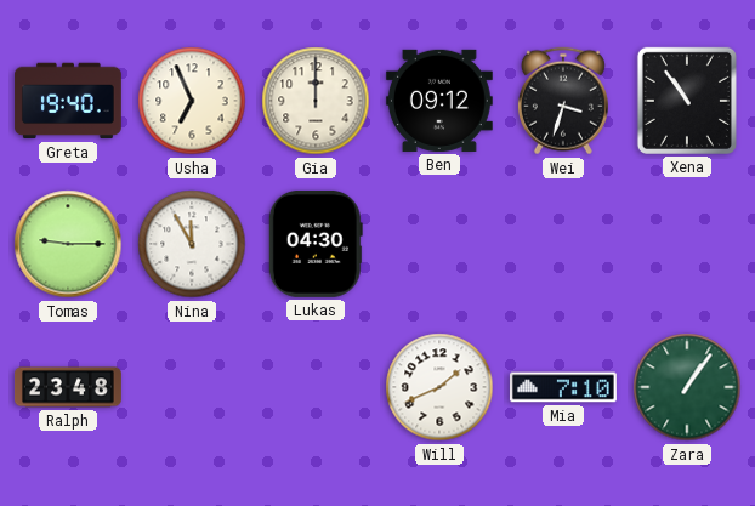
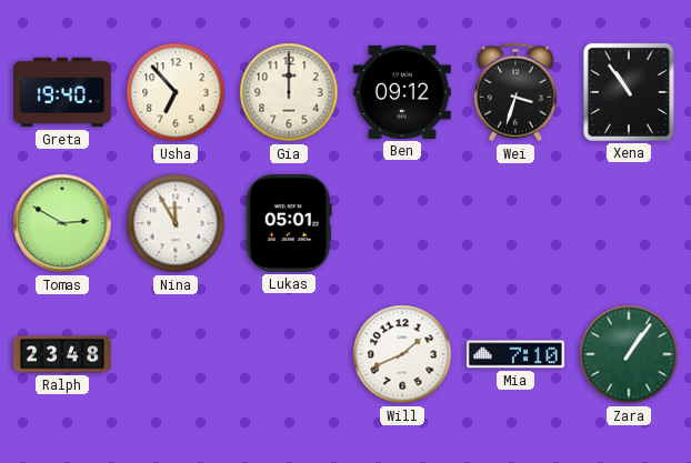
Usha: 6:56 -> 6:53
Tomas: 9:15 -> 2:50
Lukas: 04:30 -> 05:01
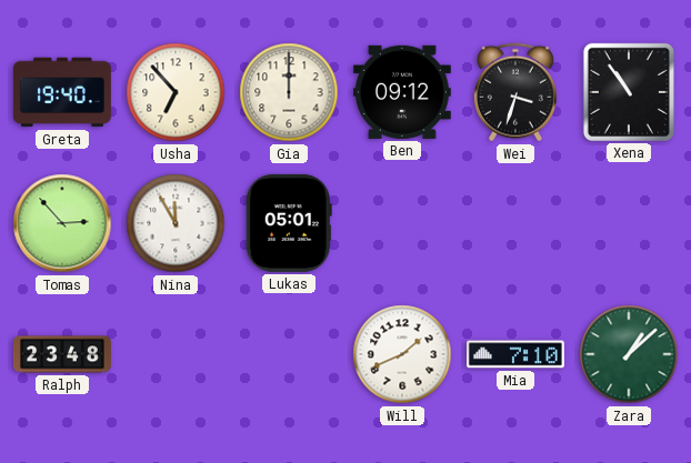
Tomas: 2:50 -> 2:53
Zara: 1:06 -> 1:08
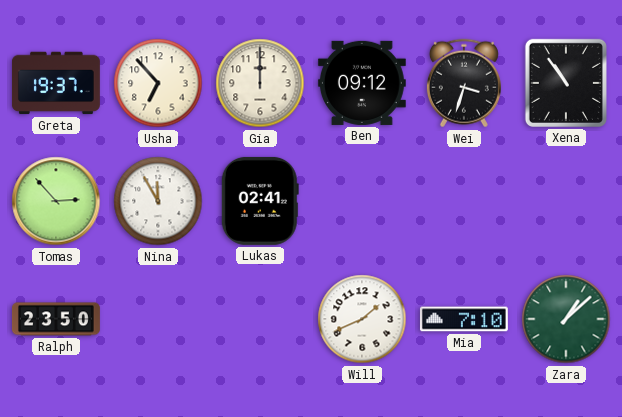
Greta: 19:40 -> 19:37
Lukas: 05:01 -> 02:41
Ralph: 23:48 -> 23:50
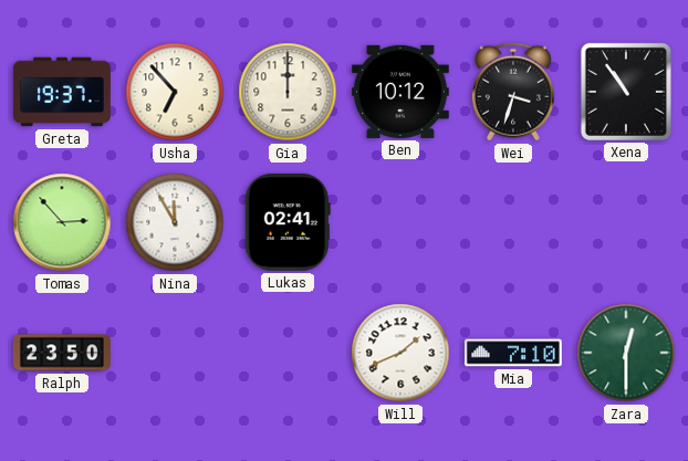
Ben: 09:12 -> 10:12
Zara: 1:08 -> 12:30
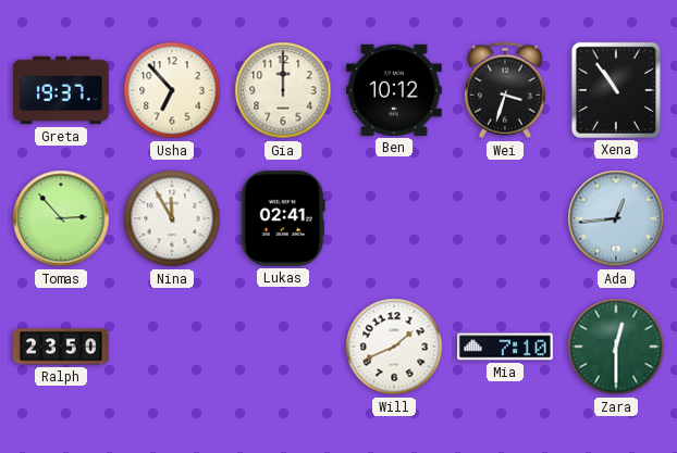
Ada: none -> 12:44
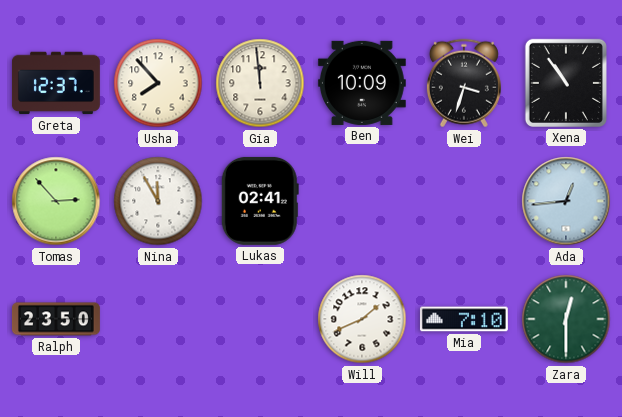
Greta: 19:37 -> 12:37
Usha: 6:53 -> 7:53
Gia: 12:00 -> 11:59
Ben: 10:12 -> 10:09
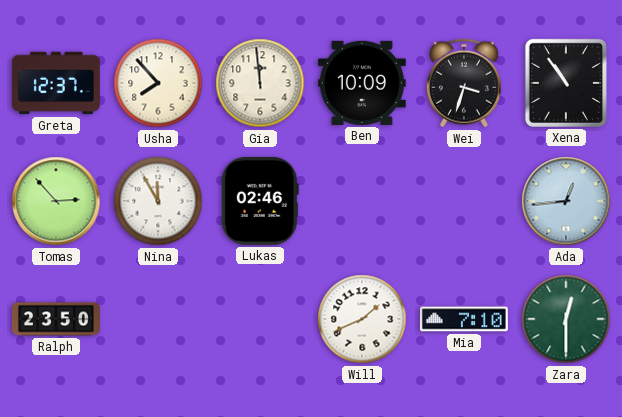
Lukas: 02:41 -> 02:46
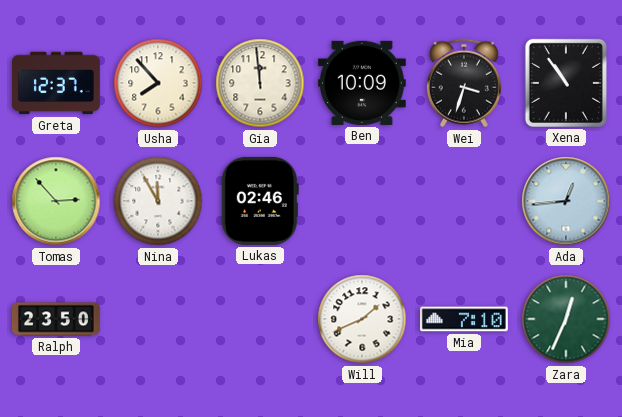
Zara: 12:30 -> 12:34
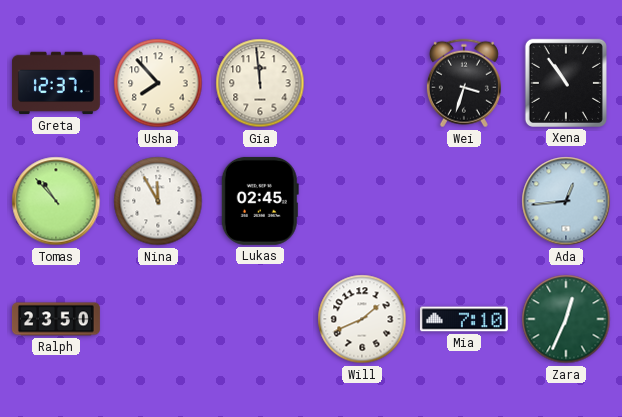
Ben: 10:09 -> none
Tomas: 2:53 -> 10:53
Lukas: 02:46 -> 02:45
